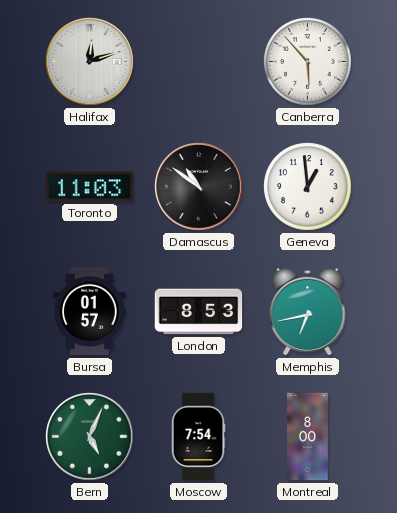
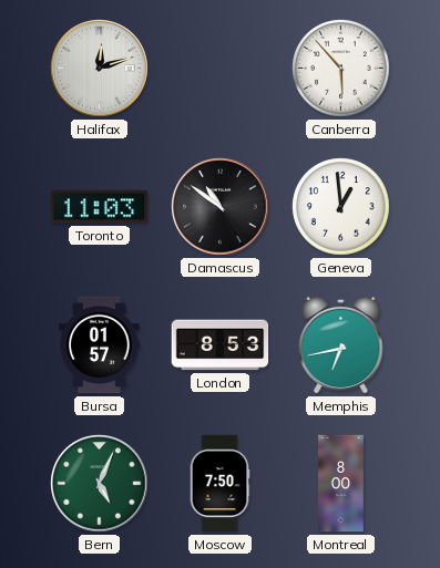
Moscow: 7:54 -> 7:50
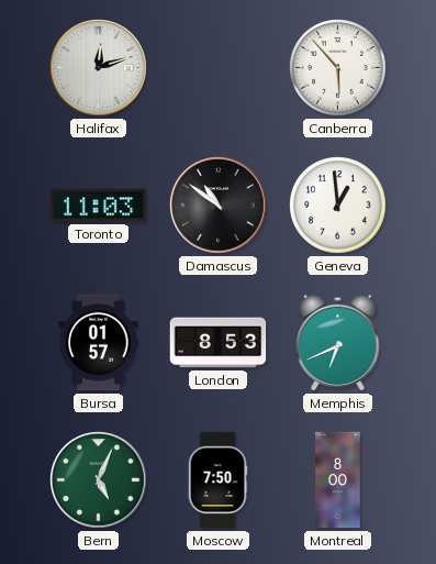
Memphis: 6:43 -> 6:41
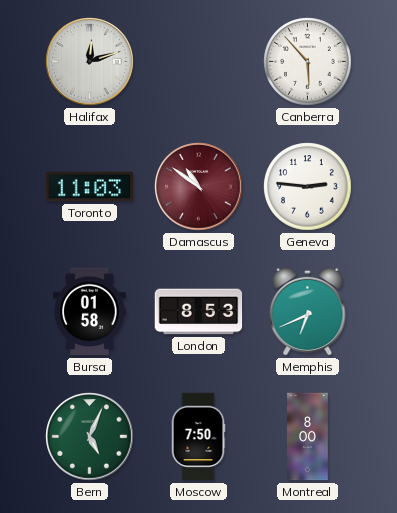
Damascus dial: black -> burgundy
Geneva: 12:59 -> 2:46
Bursa: 01:57 -> 01:58
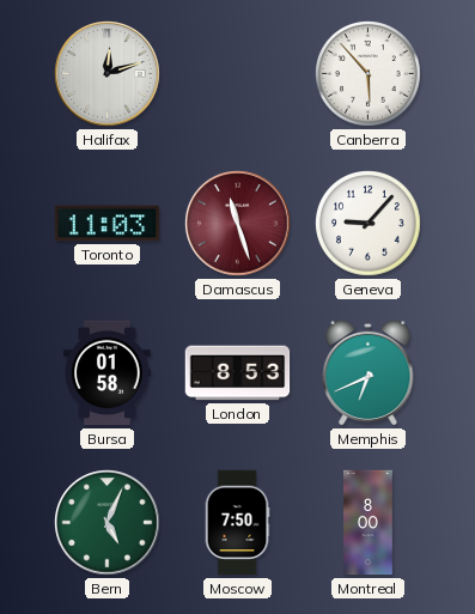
Damascus: 10:51 -> 11:27
Geneva: 2:46 -> 9:07
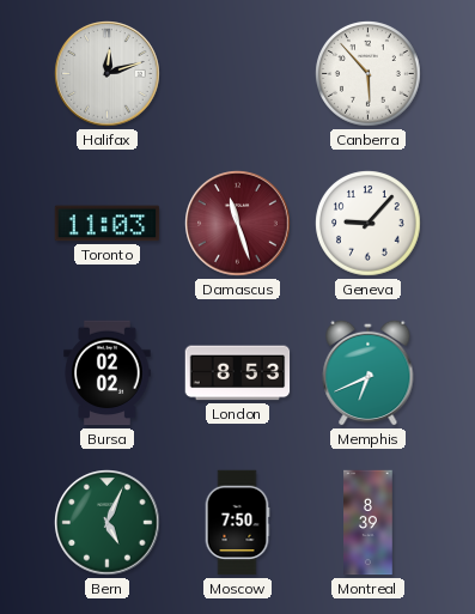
Bursa: 01:58 -> 02:02
Montreal: 8:00 -> 8:39
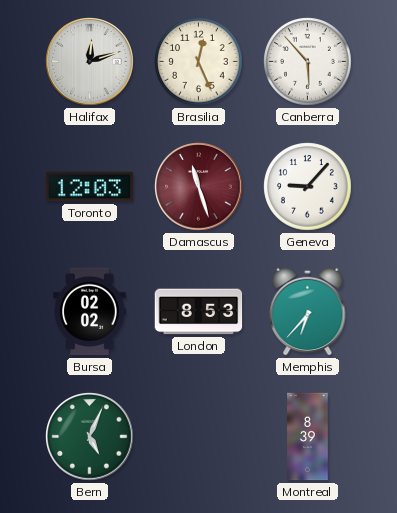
Brasilia: none -> 12:26
Toronto: 11:03 -> 12:03
Memphis: 6:41 -> 6:37
Moscow: 7:50 -> none
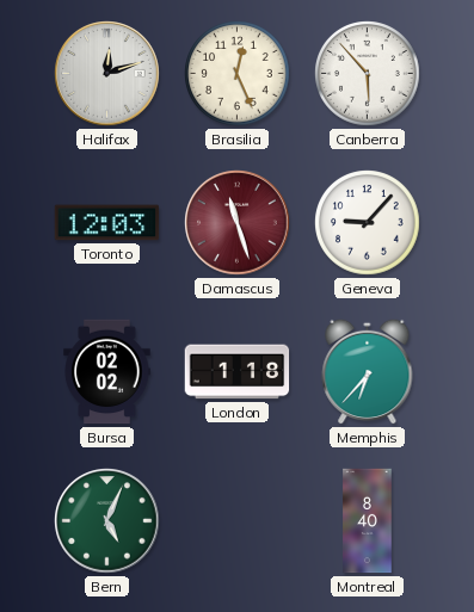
London: 8:53 -> 1:18
Montreal: 8:39 -> 8:40
